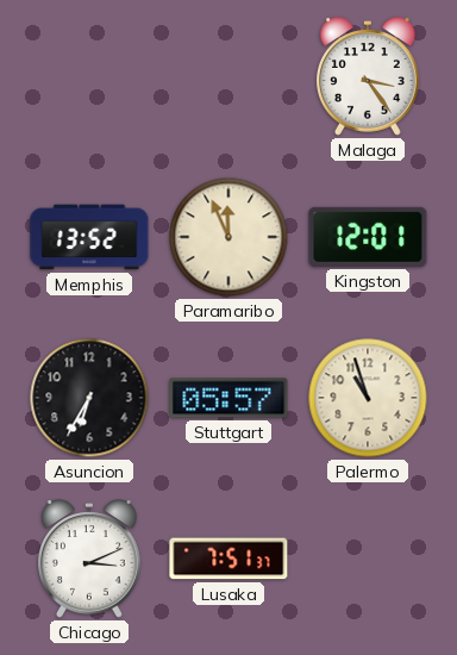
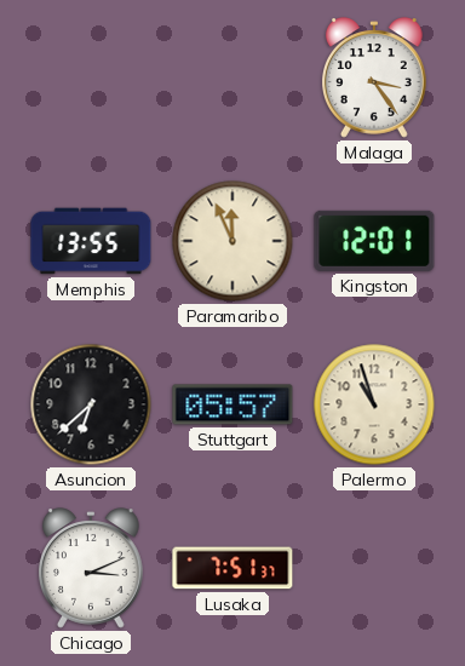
Memphis: 13:52 -> 13:55
Asuncion: 6:35 -> 6:38
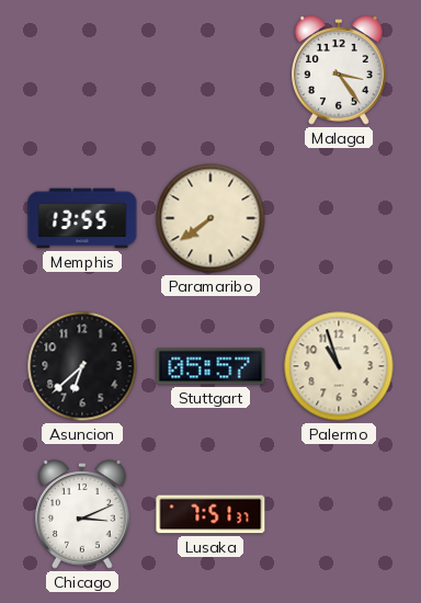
Paramaribo: 11:56 -> 7:39
Kingston: 12:01 -> none
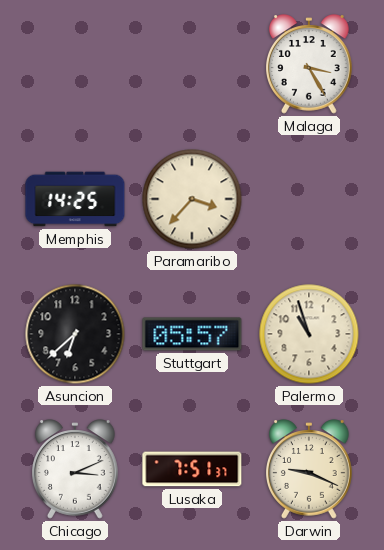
Malaga: 3:24 -> 3:25
Memphis: 13:55 -> 14:25
Paramaribo: 7:39 -> 3:37
Darwin: none -> 9:19
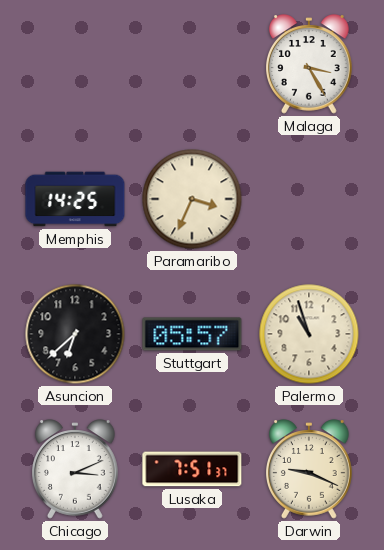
Paramaribo: 3:37 -> 3:34
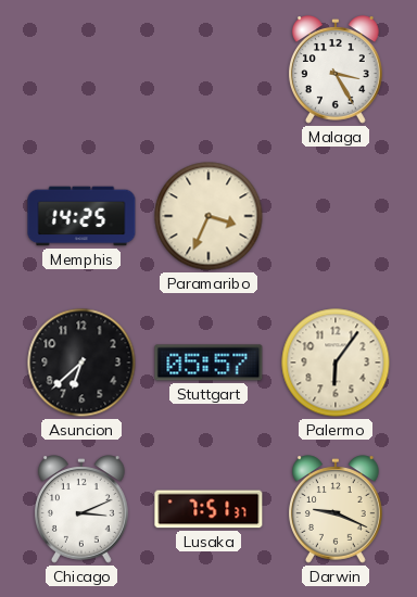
Palermo: 10:57 -> 6:06
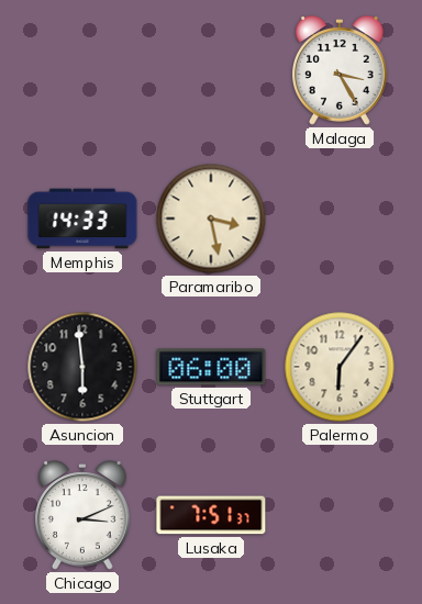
Memphis: 14:25 -> 14:33
Paramaribo: 3:34 -> 3:28
Asuncion: 6:38 -> 5:59
Stuttgart: 05:57 -> 06:00
Darwin: 9:19 -> none
